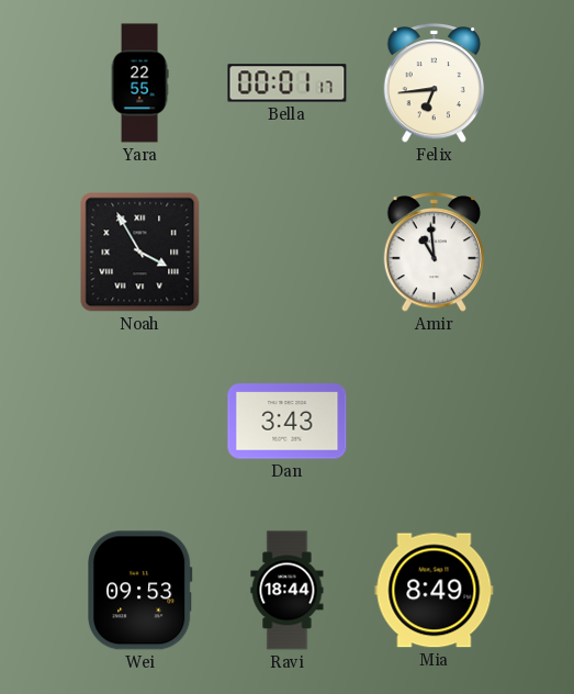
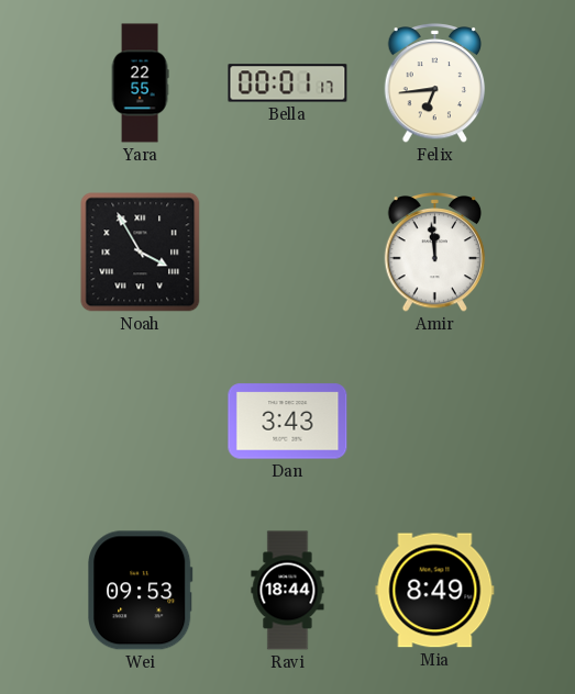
Amir: 10:59 -> 11:59
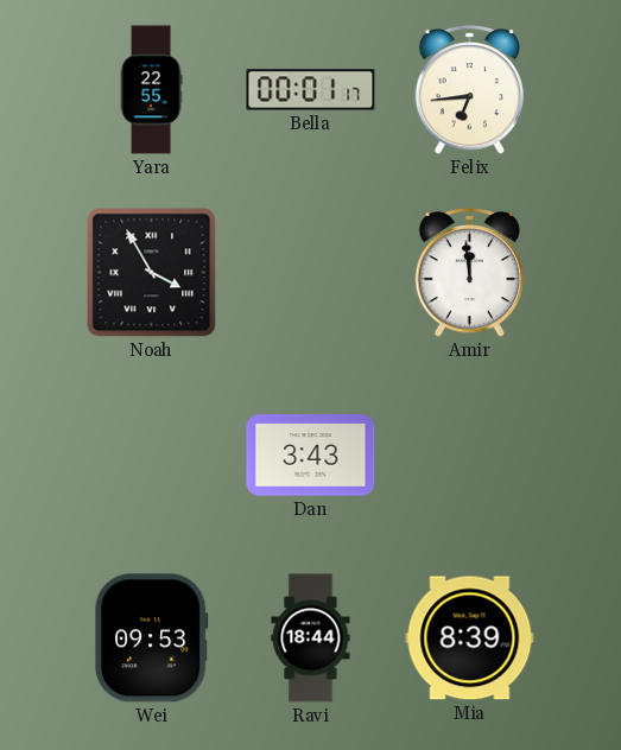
Mia: 8:49 -> 8:39
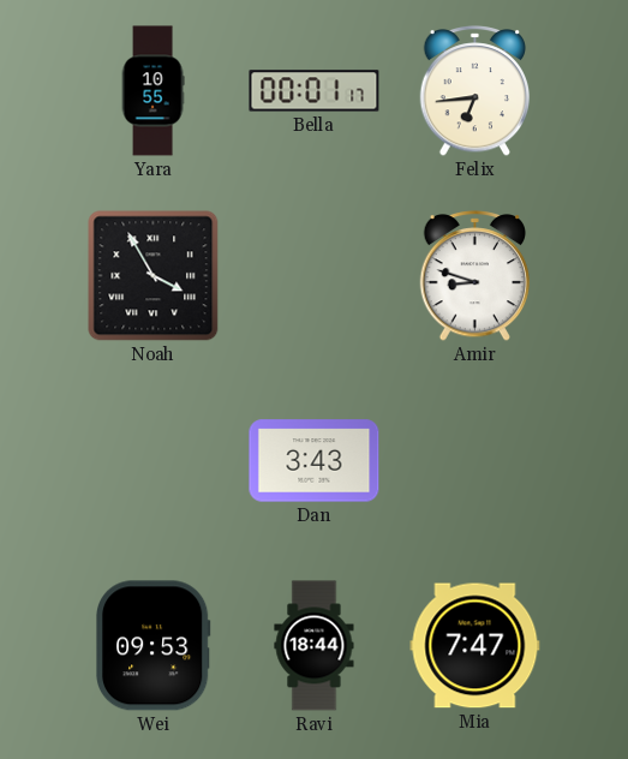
Yara: 22:55 -> 10:55
Amir: 11:59 -> 8:48
Mia: 8:39 -> 7:47
